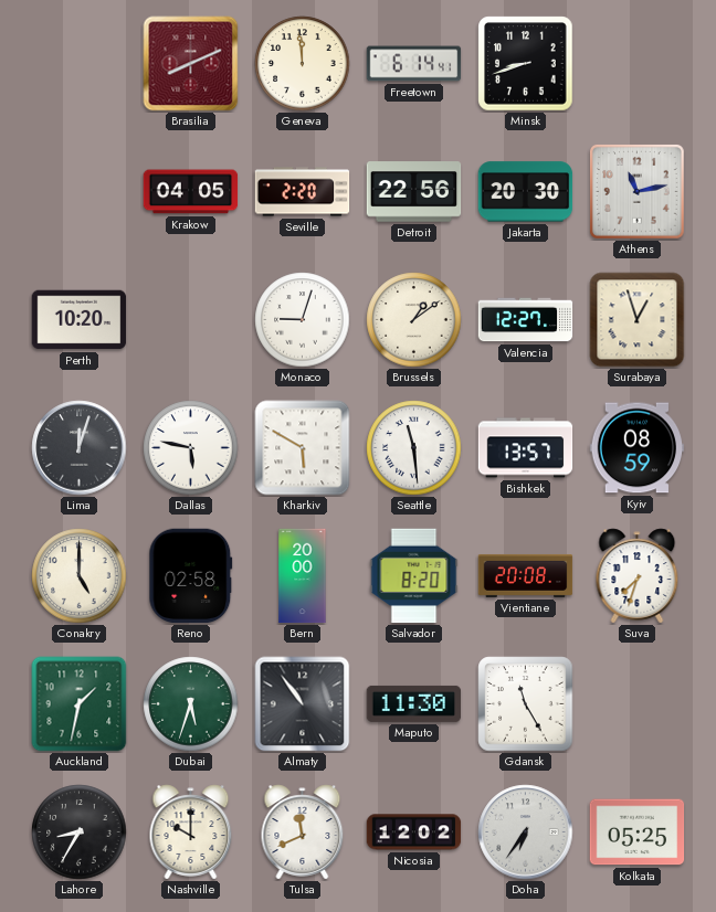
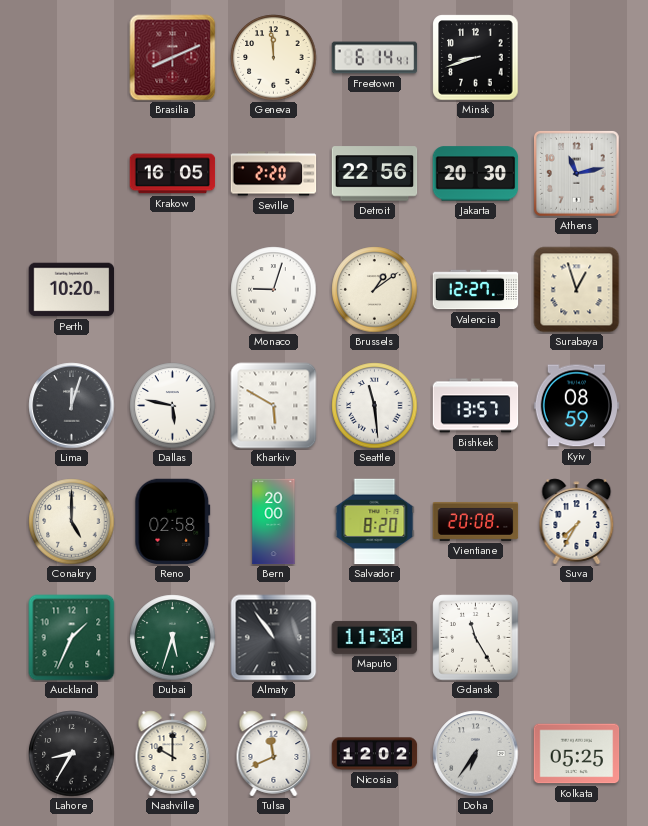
Krakow: 04:05 -> 16:05
Suva: 7:33 -> 7:35
Auckland: 1:32 -> 1:34
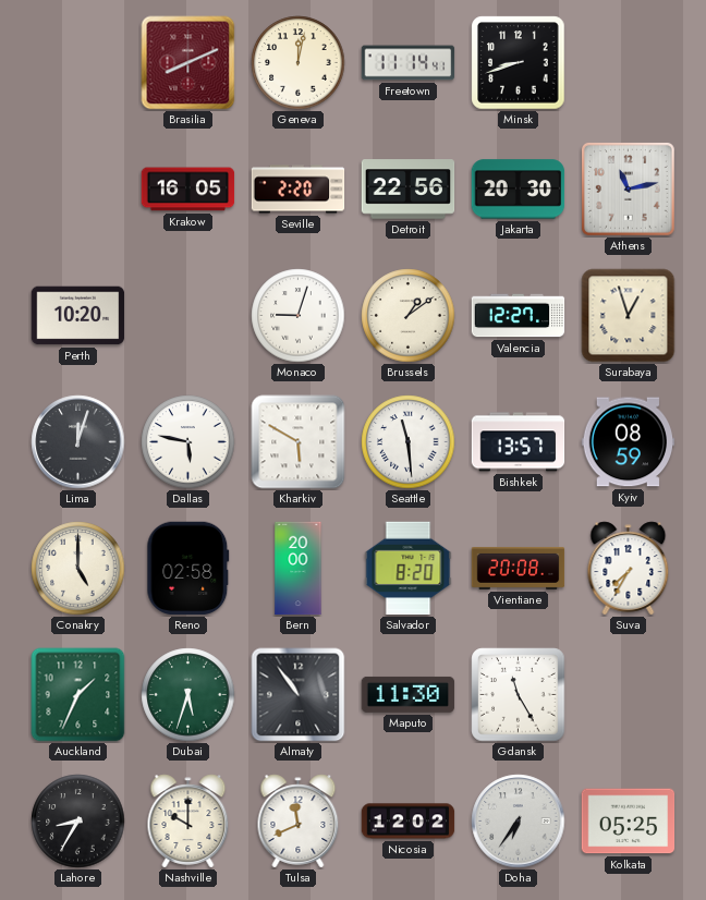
Geneva: 11:59 -> 12:02
Freetown: 6:14 -> 11:14
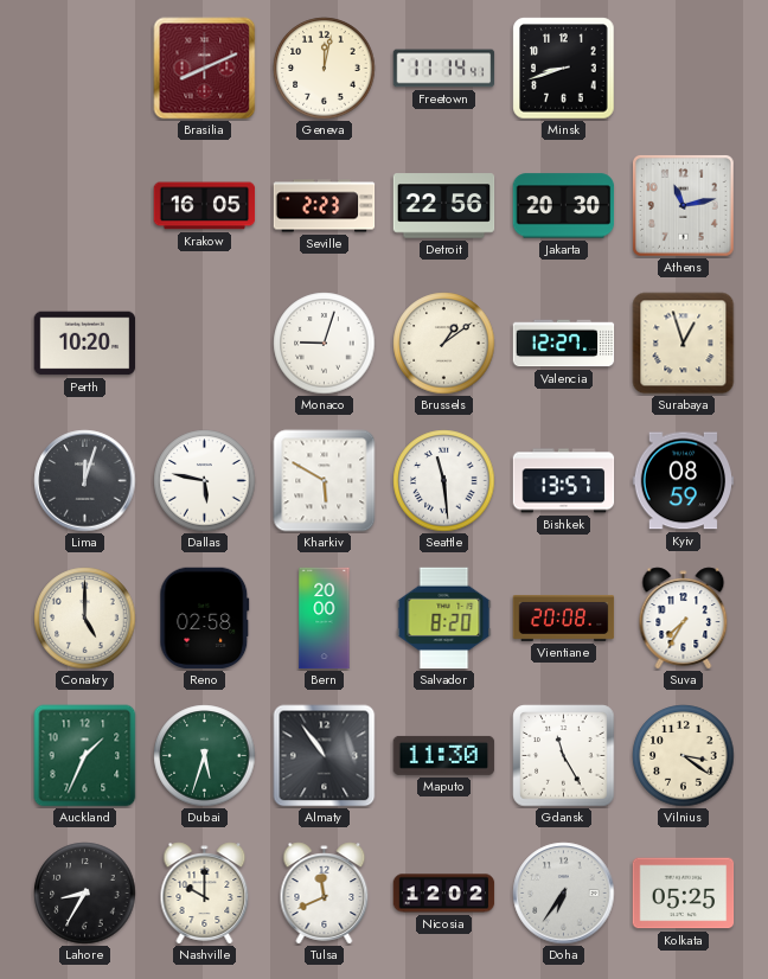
Seville: 2:20 -> 2:23
Vilnius: none -> 3:21
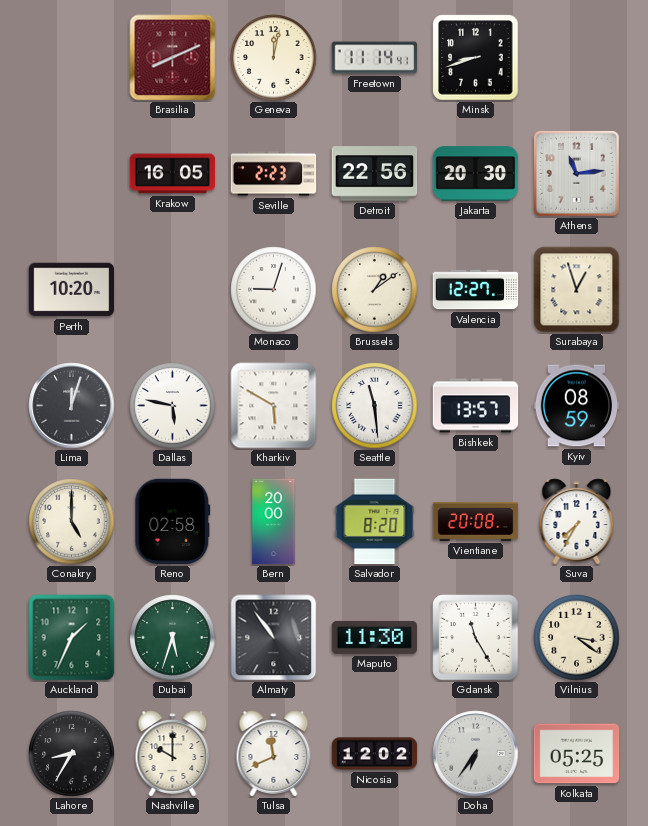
Athens: 11:13 -> 11:14
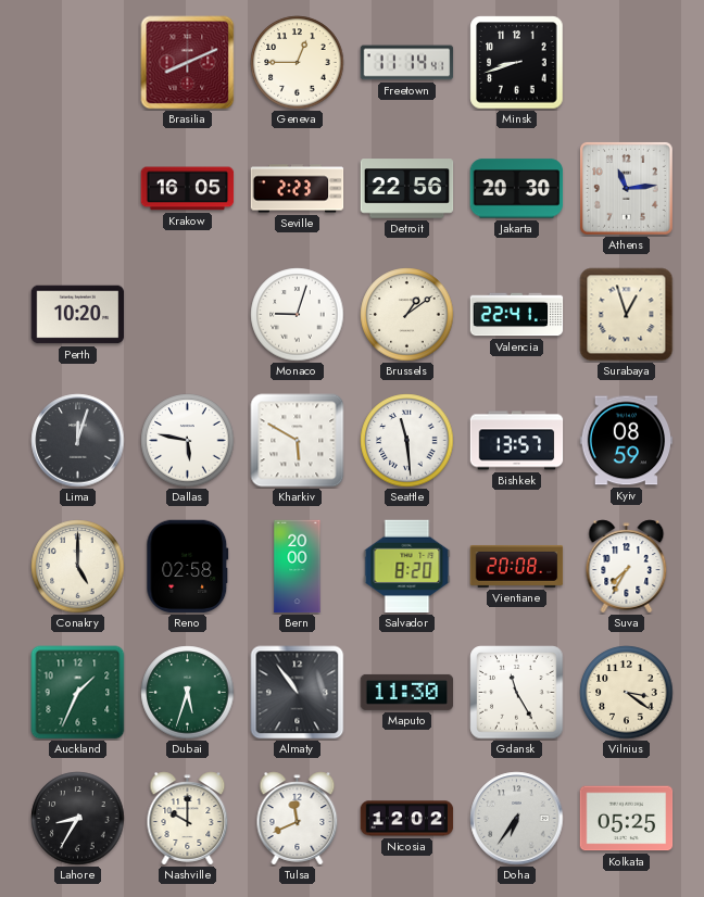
Geneva: 12:02 -> 12:45
Valencia: 12:27 -> 22:41
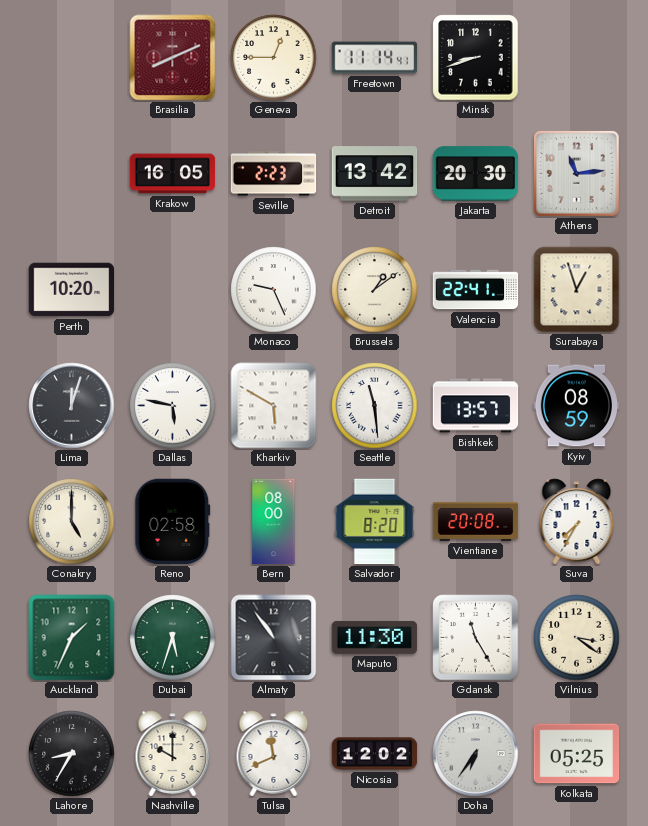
Detroit: 22:56 -> 13:42
Monaco: 9:03 -> 9:26
Bern: 20:00 -> 08:00
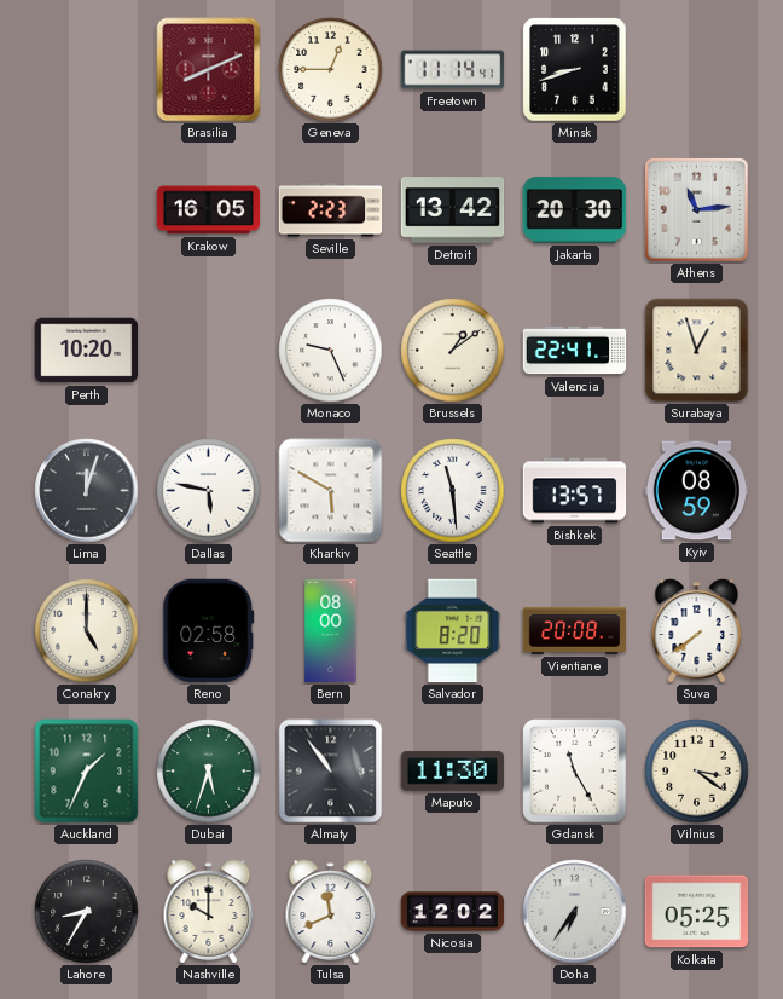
Suva: 7:35 -> 7:39
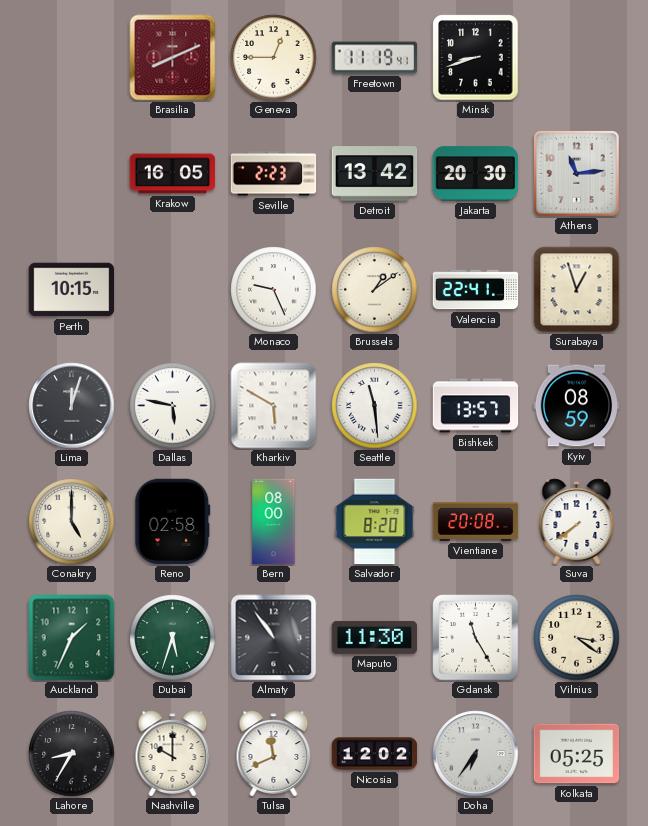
Freetown: 11:14 -> 11:19
Perth: 10:20 -> 10:15
